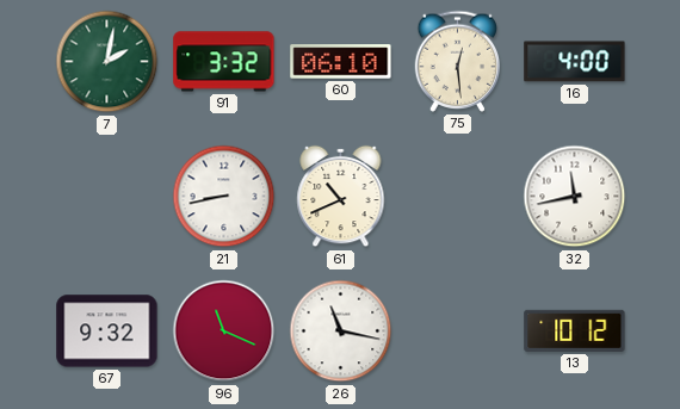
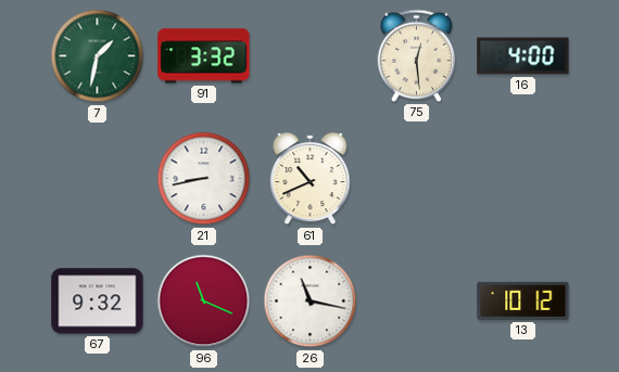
7: 2:02 -> 1:32
60: 06:10 -> none
32: 11:43 -> none
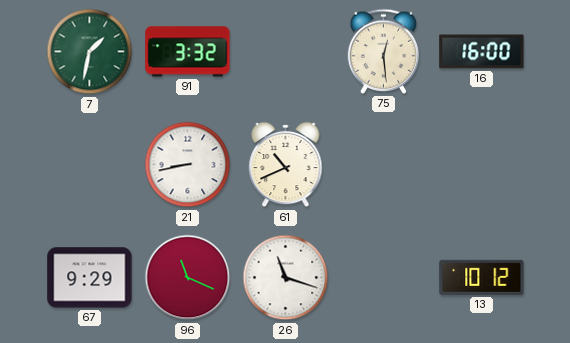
16: 4:00 -> 16:00
67: 9:32 -> 9:29
26: 11:17 -> 11:18
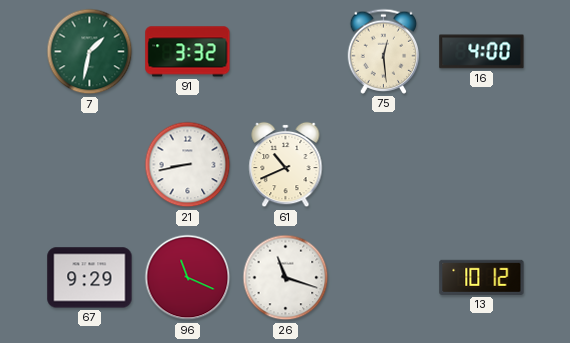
16: 16:00 -> 4:00
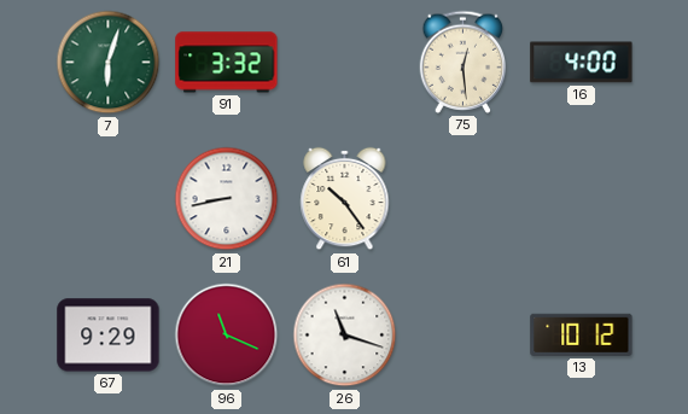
7: 1:32 -> 6:03
61: 10:41 -> 10:24
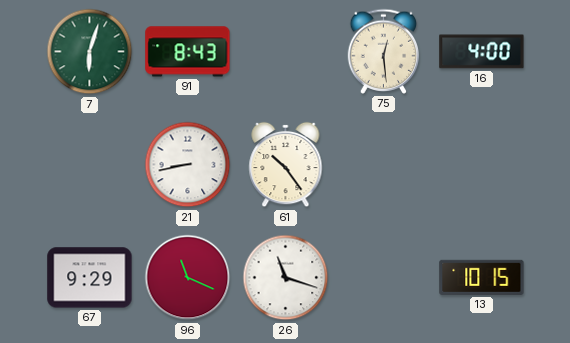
91: 3:32 -> 8:43
13: 10:12 -> 10:15
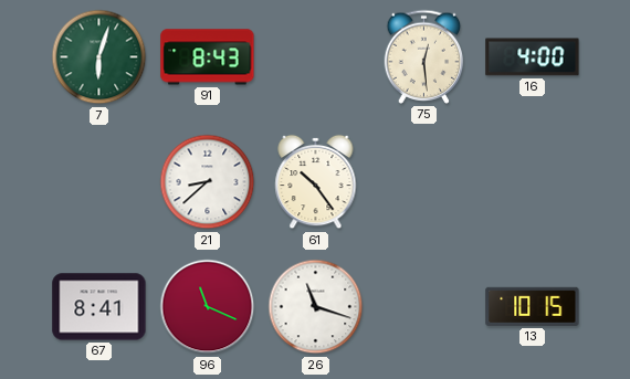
21: 8:43 -> 8:38
67: 9:29 -> 8:41
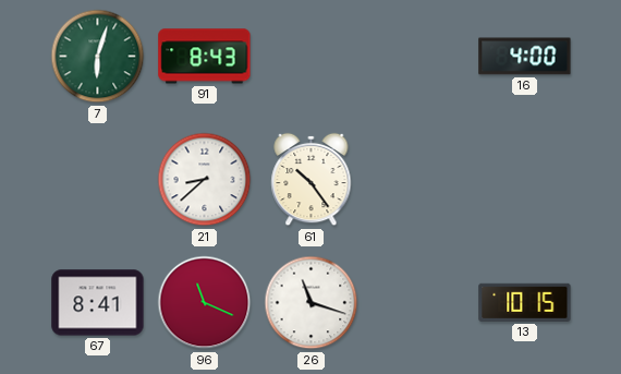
75: 12:29 -> none
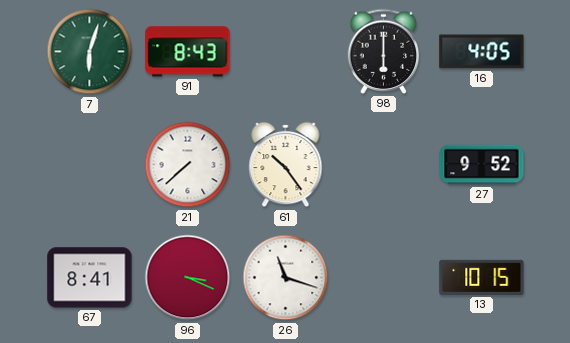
98: none -> 6:00
16: 4:00 -> 4:05
21: 8:38 -> 7:38
27: none -> 9:52
96: 11:19 -> 3:19
